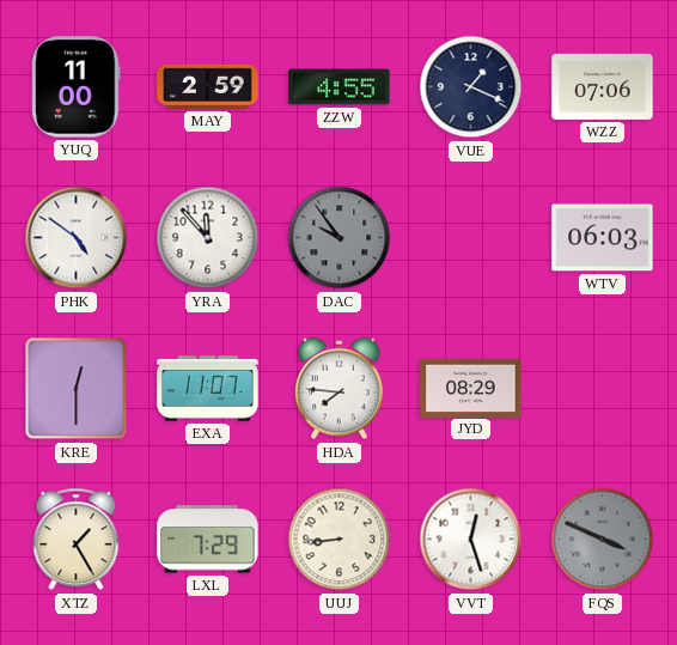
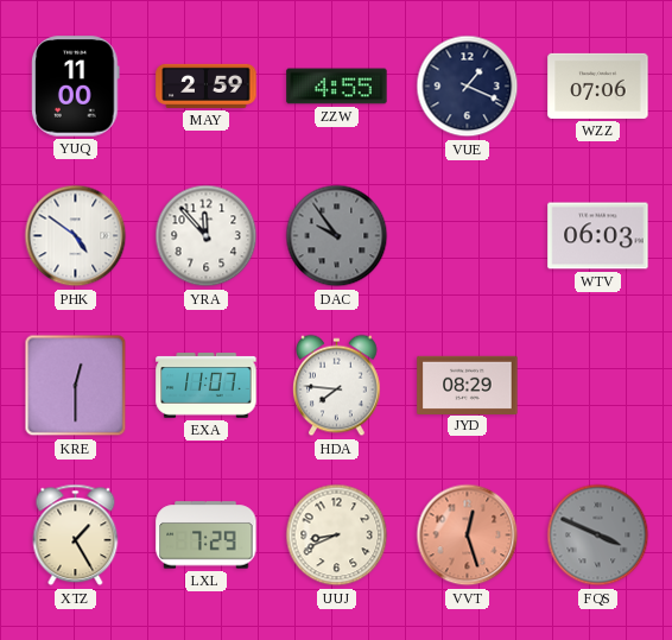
UUJ: 8:44 -> 8:41
VVT dial: white -> salmon
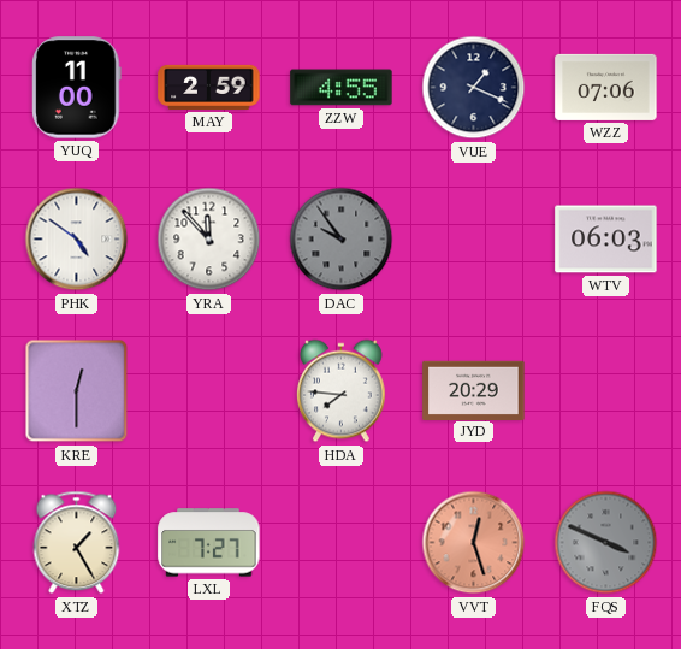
EXA: 11:07 -> none
JYD: 08:29 -> 20:29
LXL: 7:29 -> 7:27
UUJ: 8:41 -> none
